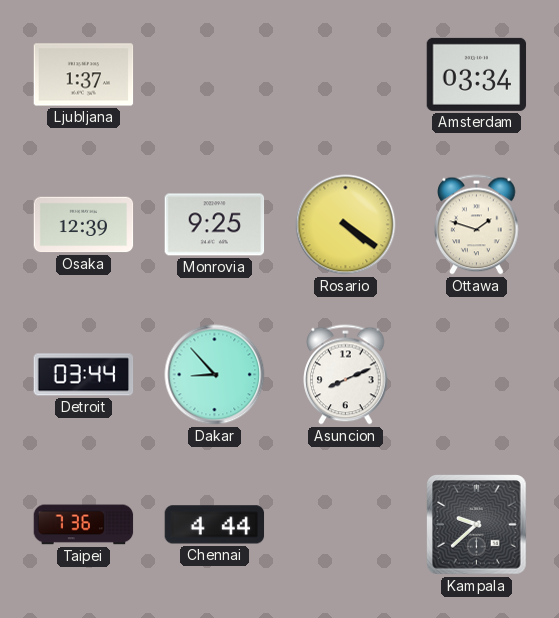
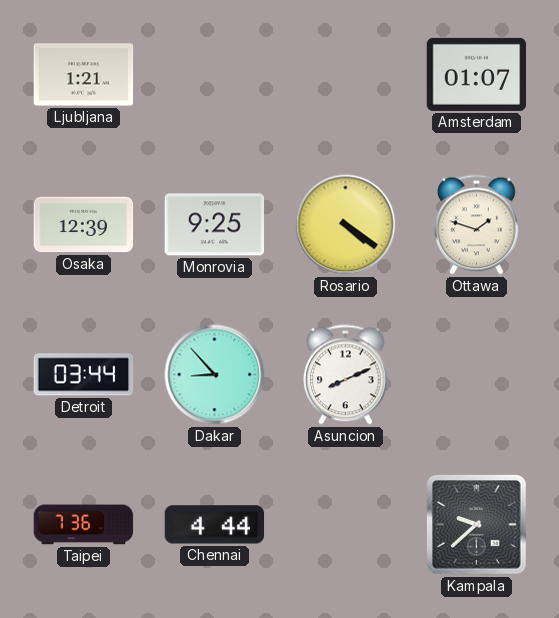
Ljubljana: 1:37 -> 1:21
Amsterdam: 03:34 -> 01:07
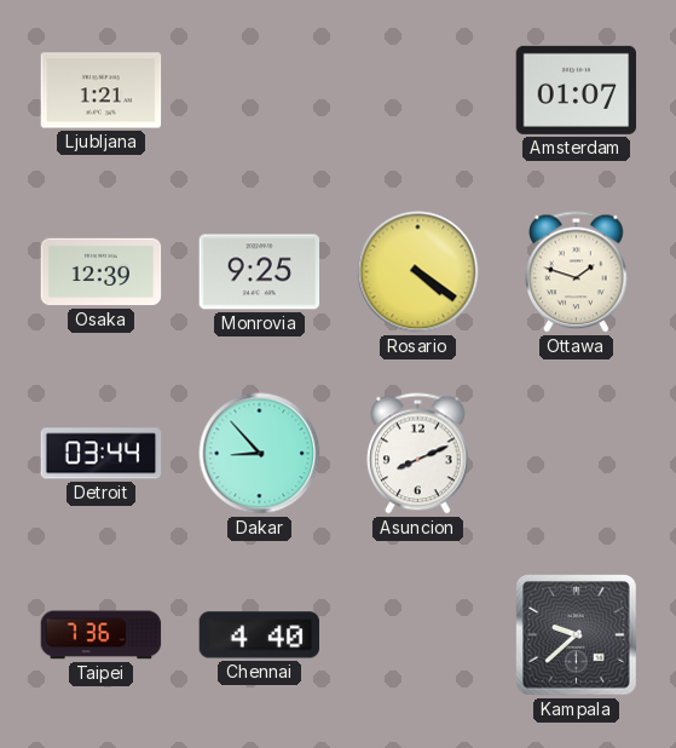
Chennai: 4:44 -> 4:40
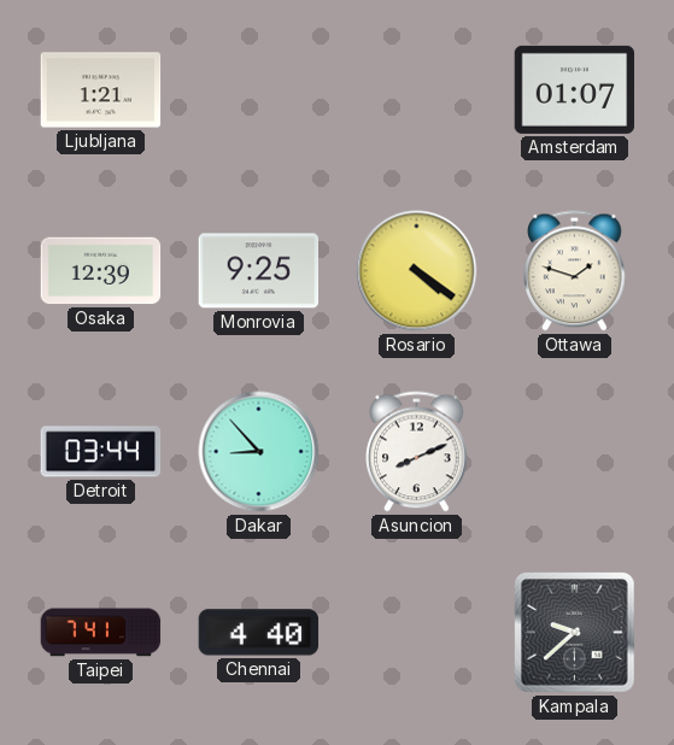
Taipei: 7:36 -> 7:41
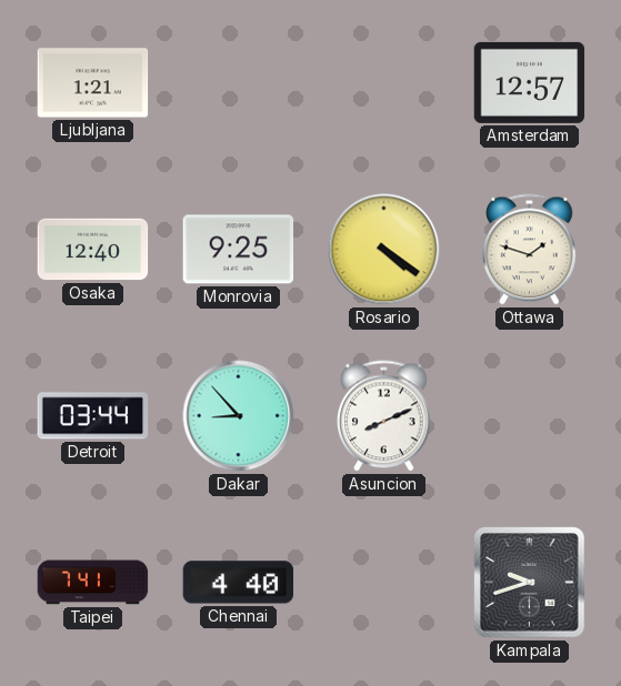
Amsterdam: 01:07 -> 12:57
Osaka: 12:39 -> 12:40
Kampala: 9:38 -> 9:42
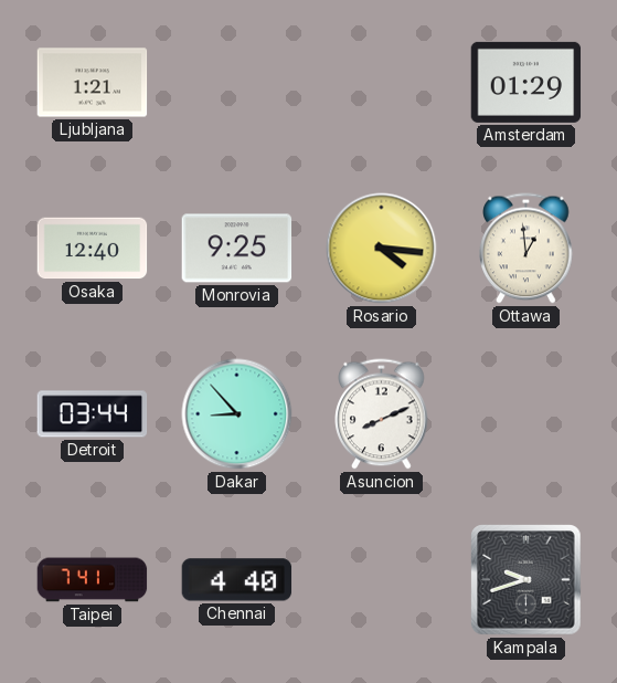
Amsterdam: 12:57 -> 01:29
Rosario: 4:21 -> 4:16
Ottawa: 1:48 -> 12:59
